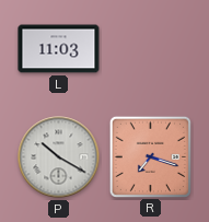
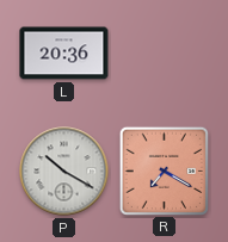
L: 11:03 -> 20:36
R: 7:18 -> 7:20
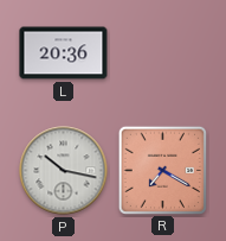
P: 10:20 -> 10:17
